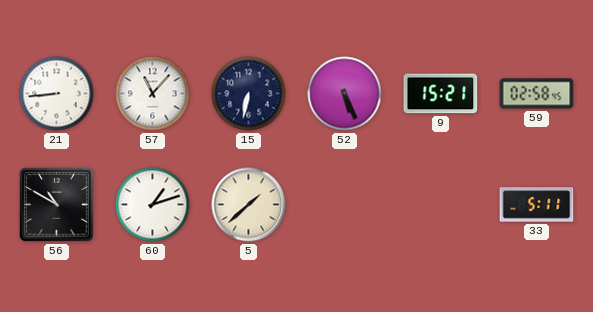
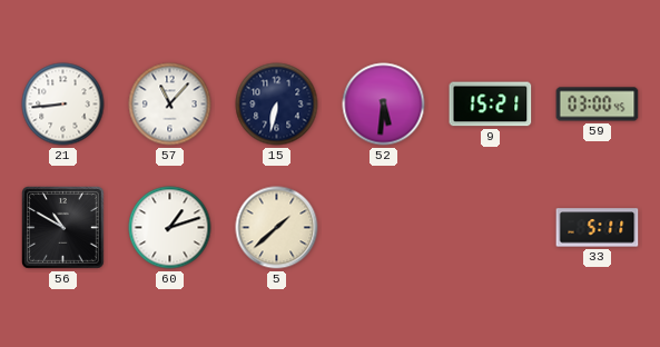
52: 5:26 -> 5:31
59: 02:58 -> 03:00
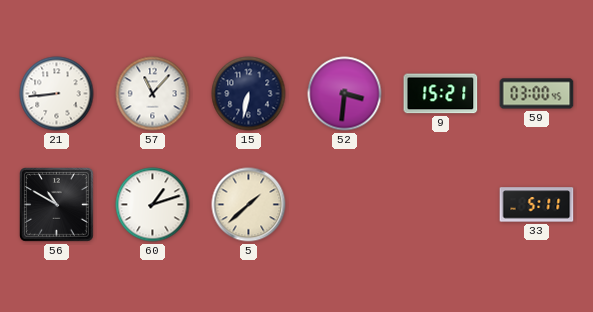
52: 5:31 -> 3:31
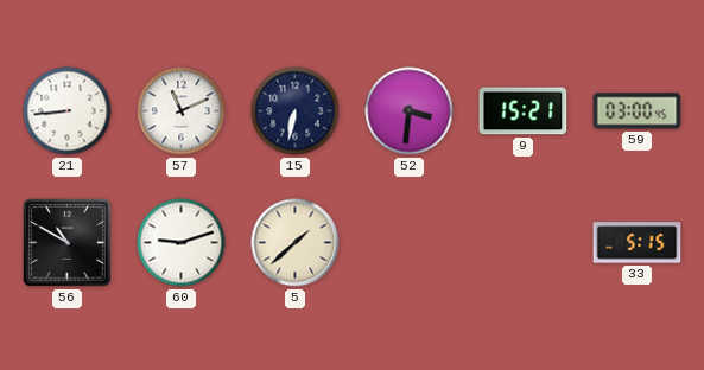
57: 11:07 -> 11:11
60: 1:12 -> 9:12
33: 5:11 -> 5:15
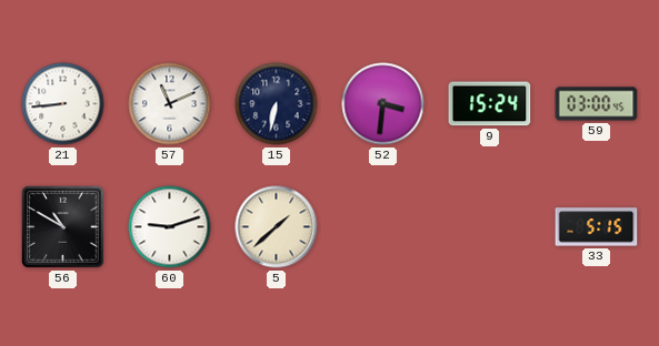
9: 15:21 -> 15:24
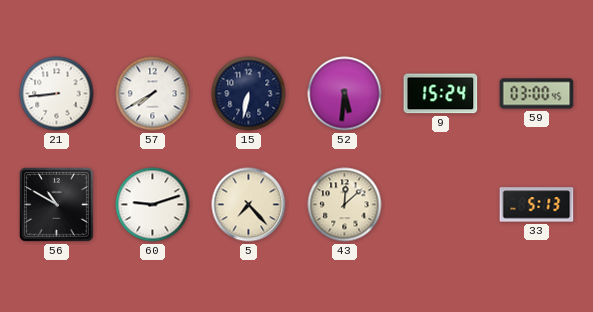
57: 11:11 -> 7:40
52: 3:31 -> 5:31
5: 1:38 -> 7:23
43: none -> 12:08
33: 5:15 -> 5:13
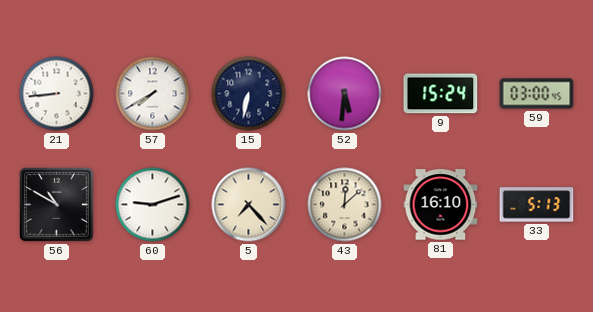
81: none -> 16:10
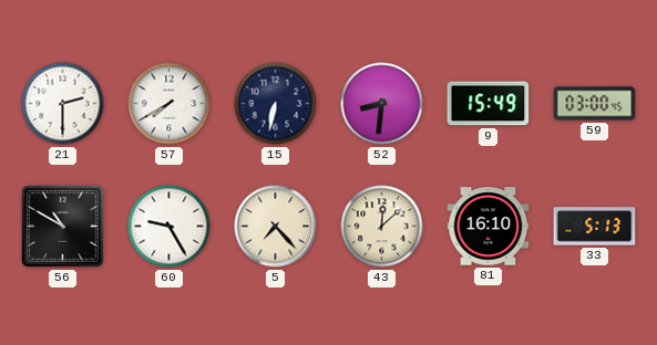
21: 8:44 -> 2:30
52: 5:31 -> 8:31
9: 15:24 -> 15:49
60: 9:12 -> 9:25
